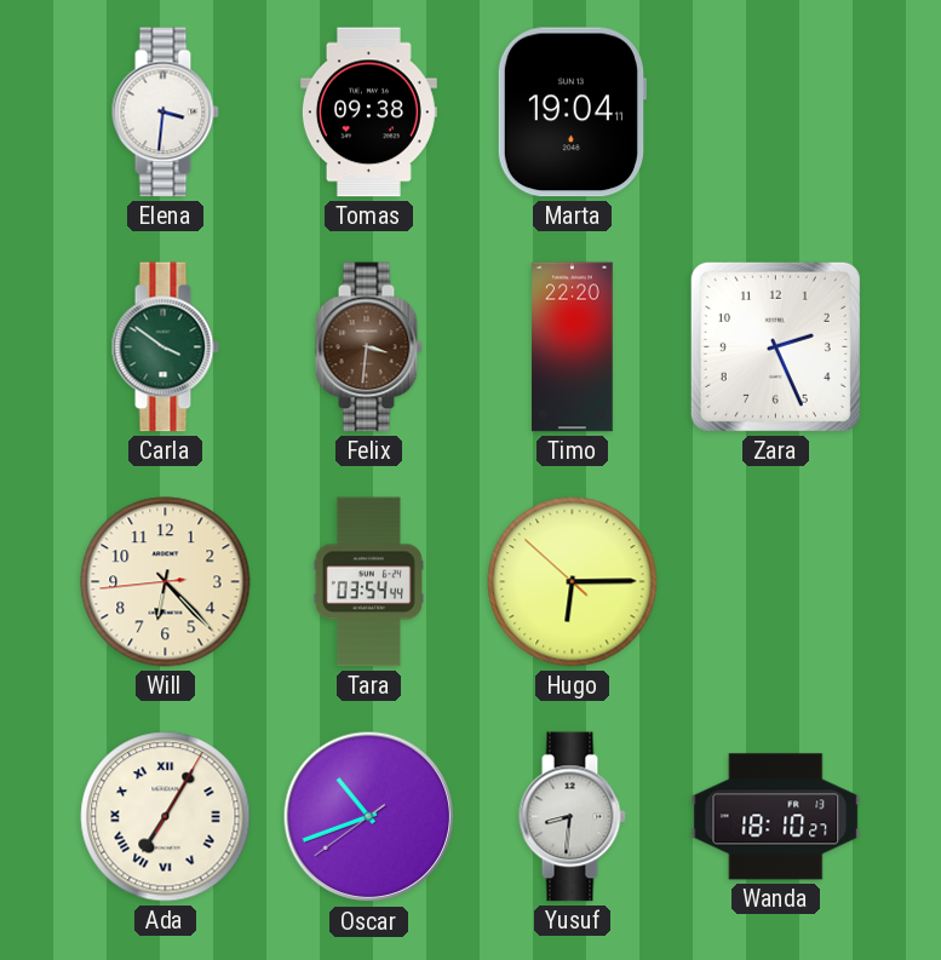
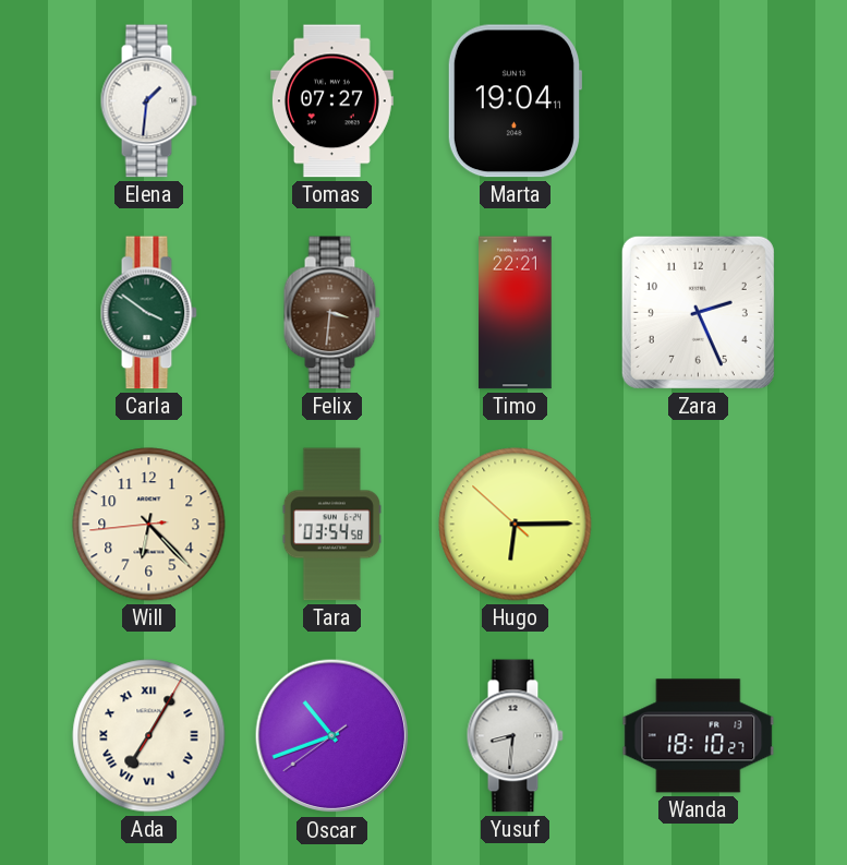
Elena: 3:31 -> 1:31
Tomas: 09:38 -> 07:27
Timo: 22:20 -> 22:21
Tara: 03:54:44 -> 03:54:58
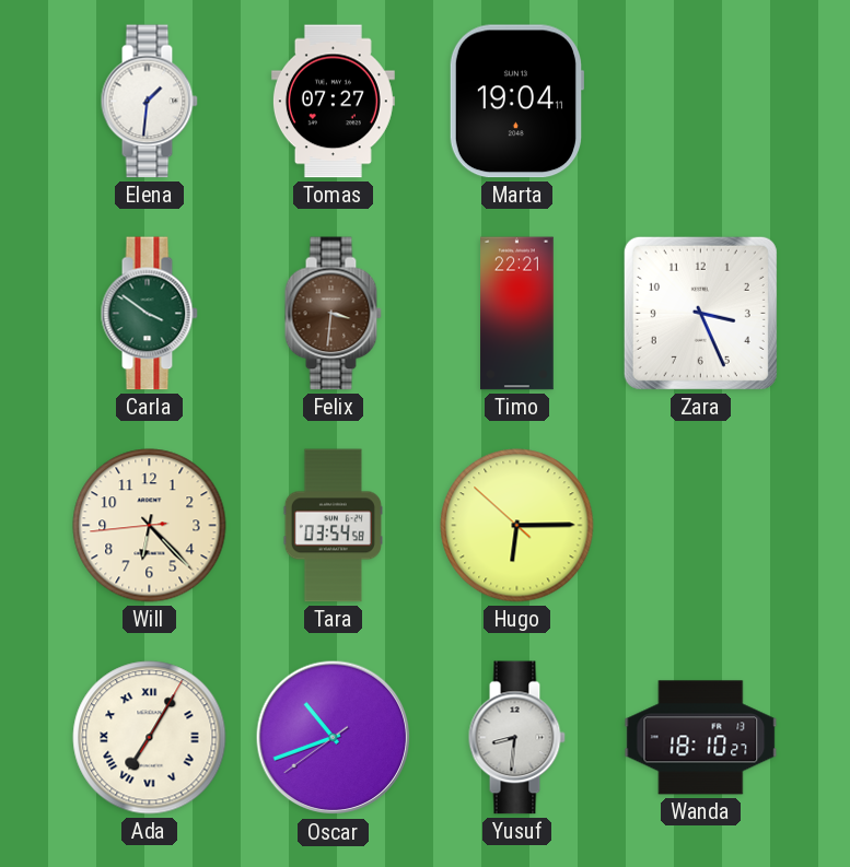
Zara: 2:26 -> 3:26
